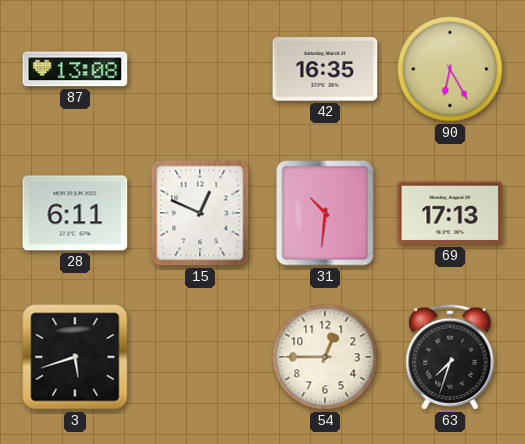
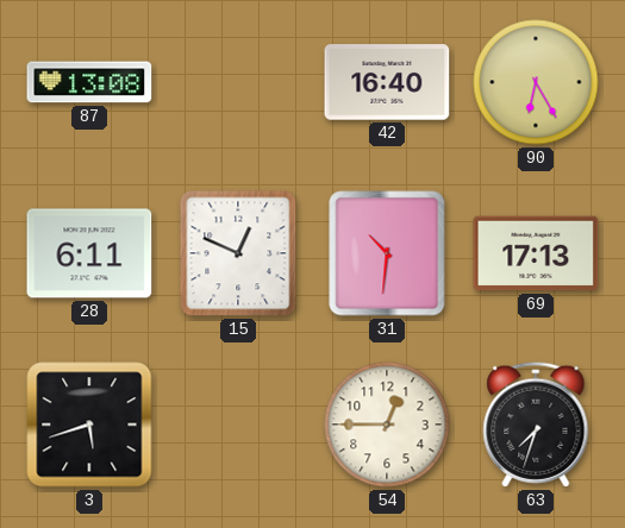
42: 16:35 -> 16:40
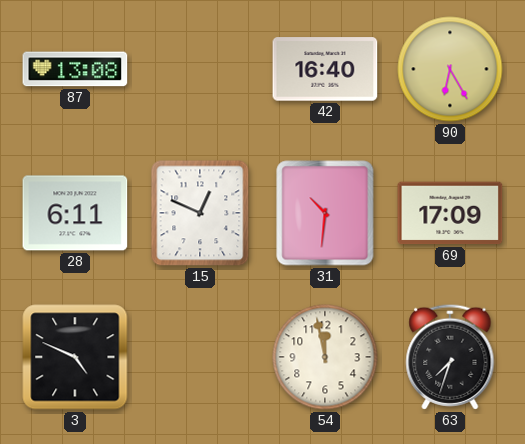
69: 17:13 -> 17:09
3: 5:42 -> 4:49
54: 12:45 -> 11:58
